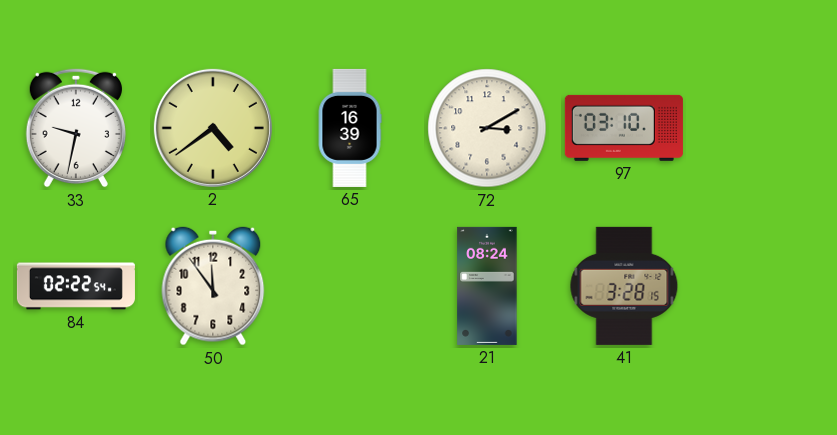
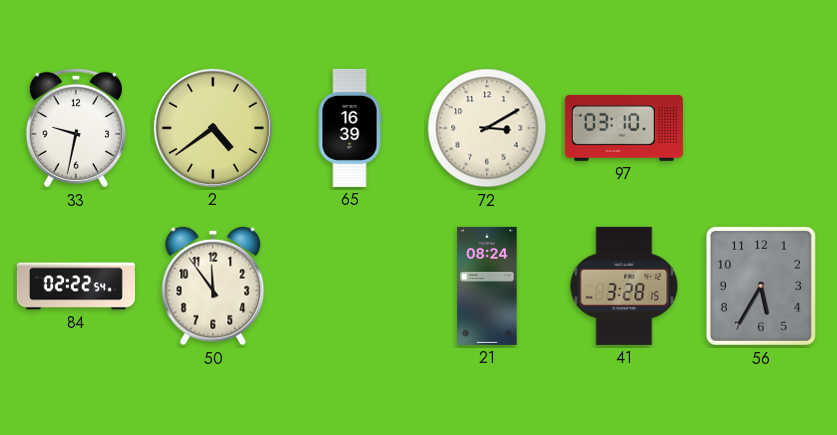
56: none -> 5:35
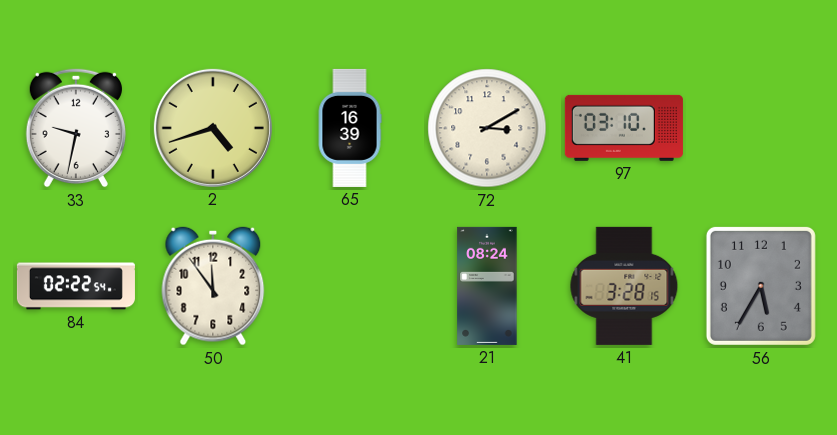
2: 4:39 -> 4:42
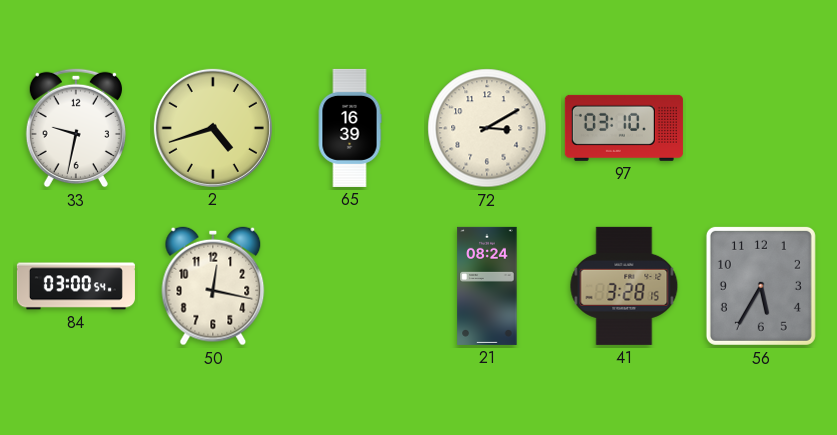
84: 02:22 -> 03:00
50: 11:54 -> 12:17
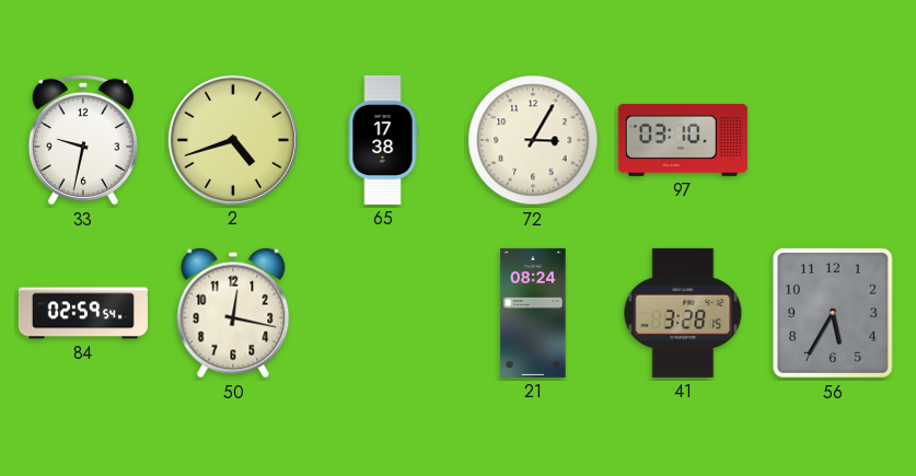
65: 16:39 -> 17:38
72: 3:10 -> 3:05
84: 03:00 -> 02:59
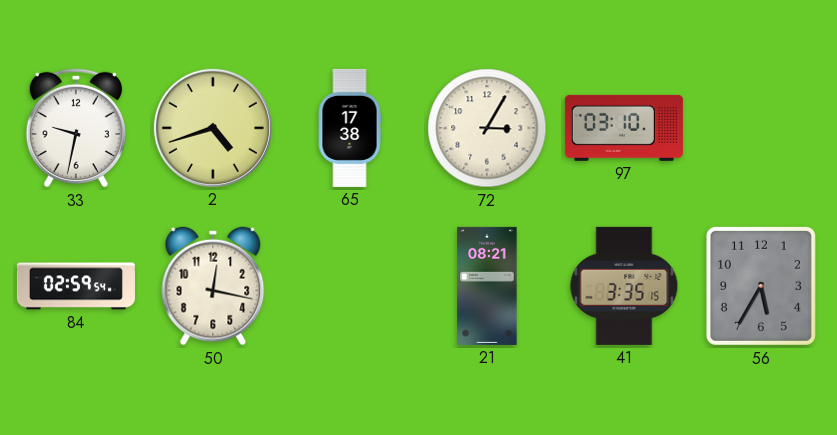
21: 08:24 -> 08:21
41: 3:28 -> 3:35
